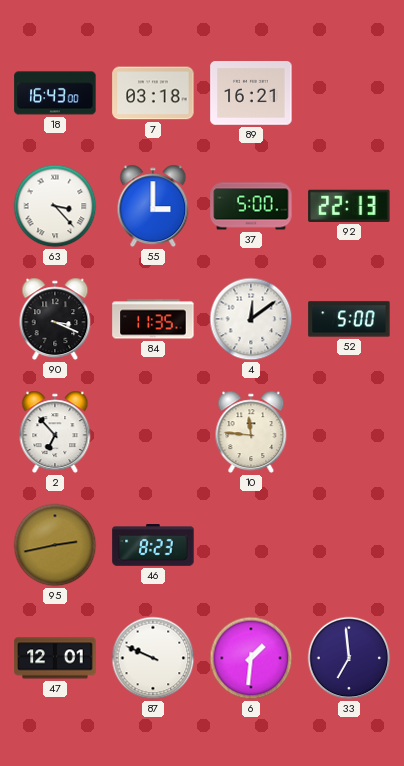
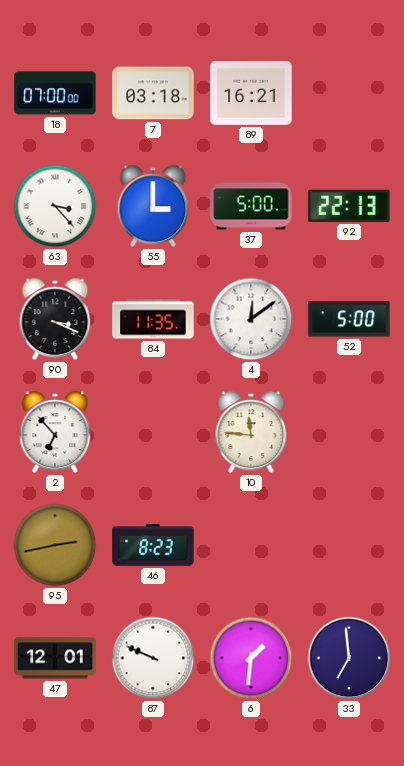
18: 16:43 -> 07:00
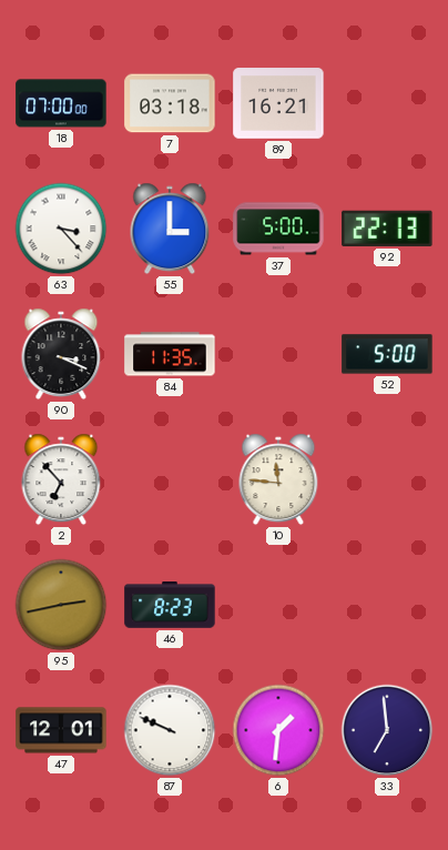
4: 12:09 -> none
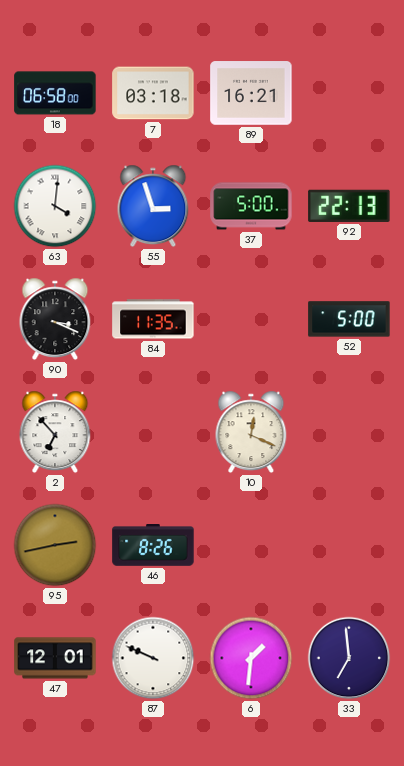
18: 07:00 -> 06:58
63: 3:23 -> 4:01
55: 3:00 -> 2:57
10: 11:46 -> 12:19
46: 8:23 -> 8:26
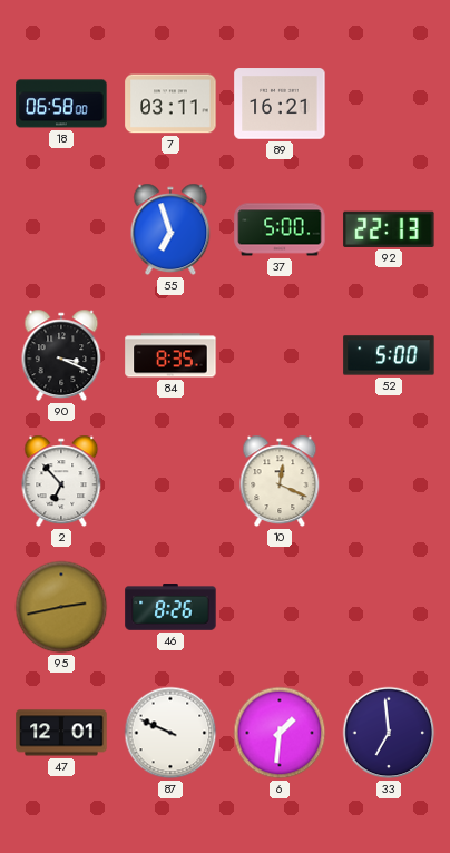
7: 03:18 -> 03:11
63: 4:01 -> none
55: 2:57 -> 6:57
84: 11:35 -> 8:35
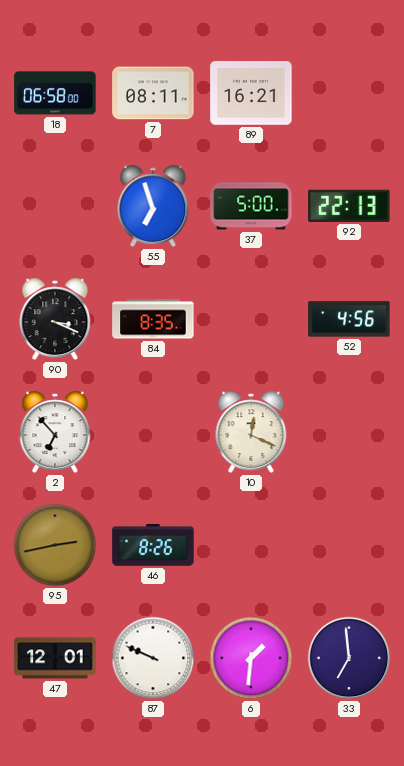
7: 03:11 -> 08:11
52: 5:00 -> 4:56
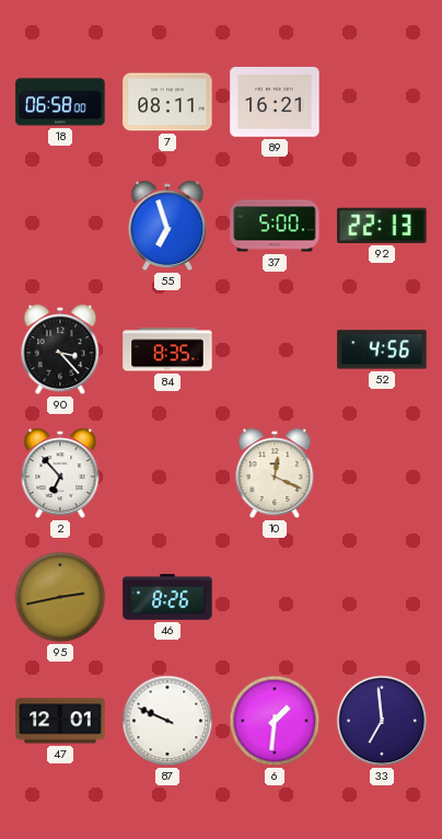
90: 3:19 -> 3:23
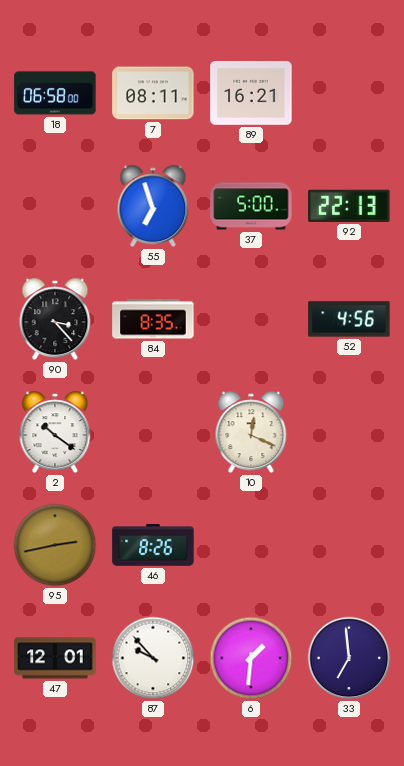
2: 6:53 -> 10:21
87: 9:49 -> 9:53
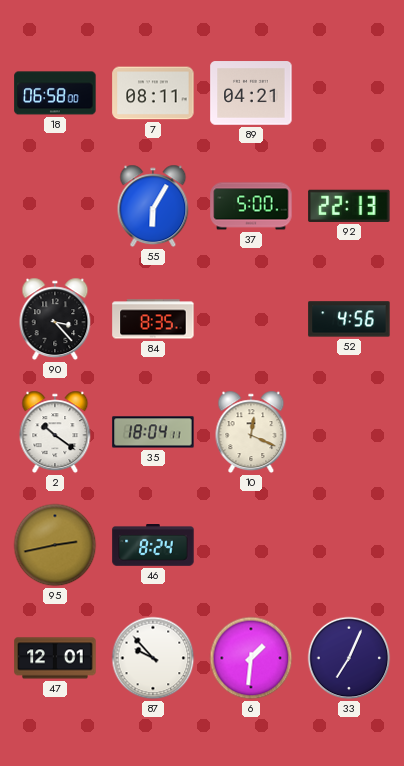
89: 16:21 -> 04:21
55: 6:57 -> 6:05
35: none -> 18:04
46: 8:26 -> 8:24
33: 6:59 -> 7:04
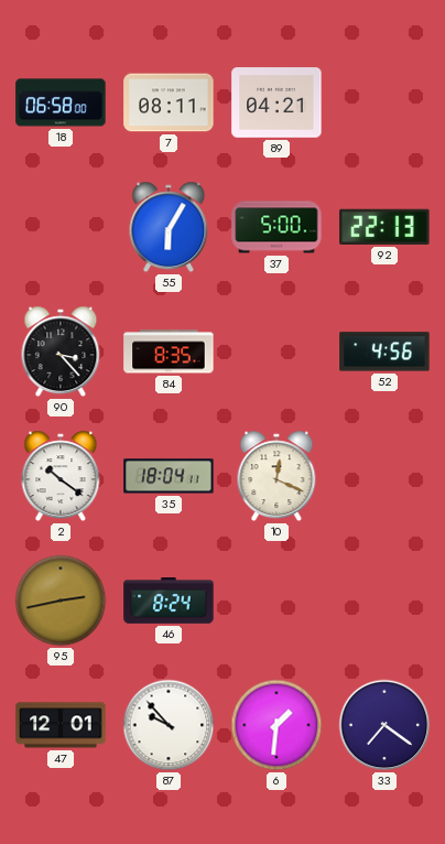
33: 7:04 -> 7:21
